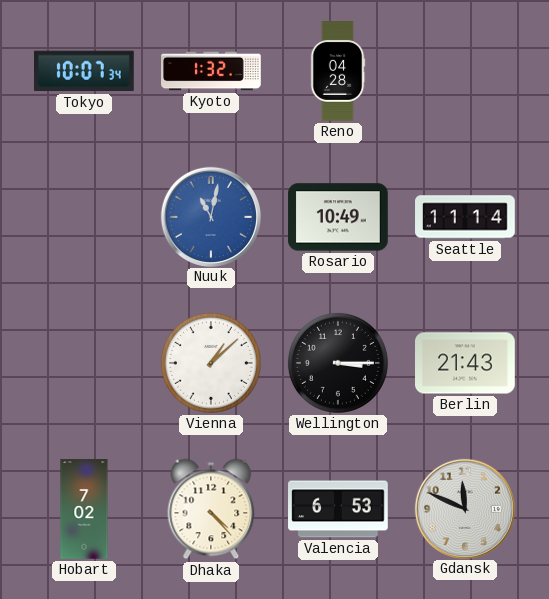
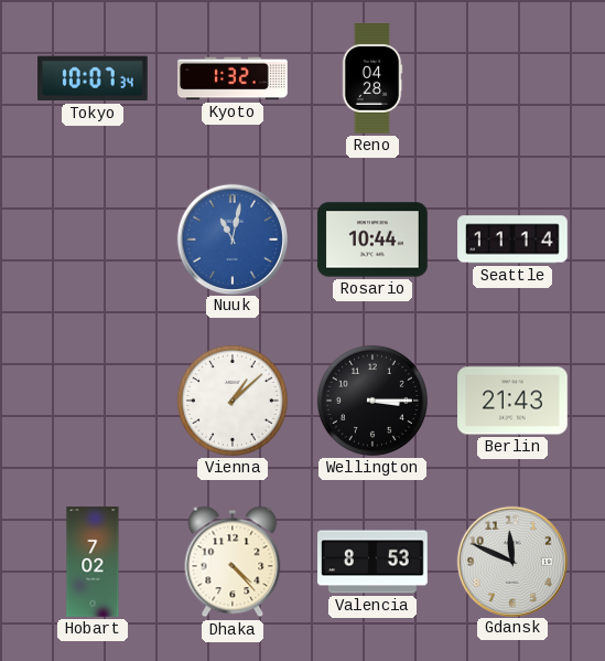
Rosario: 10:49 -> 10:44
Valencia: 6:53 -> 8:53
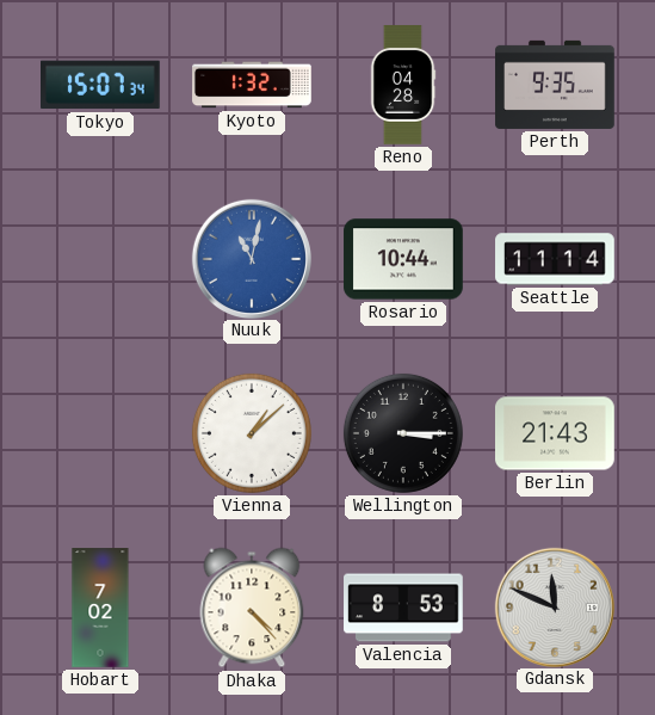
Tokyo: 10:07 -> 15:07
Perth: none -> 9:35
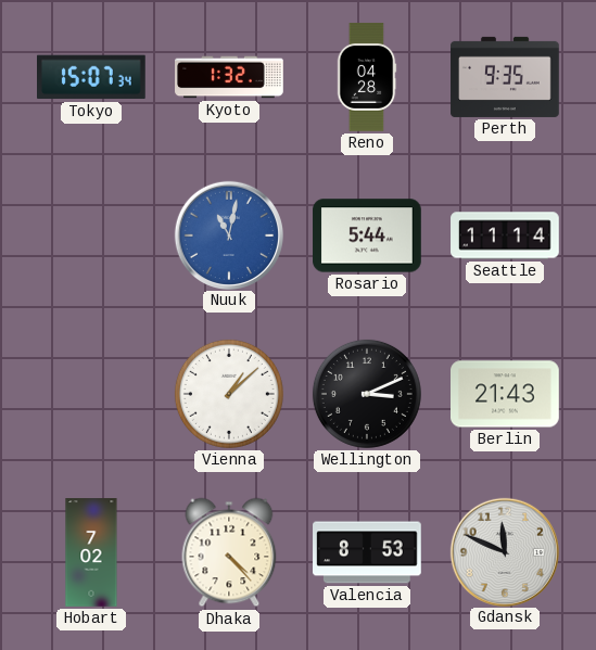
Rosario: 10:44 -> 5:44
Wellington: 3:15 -> 3:11
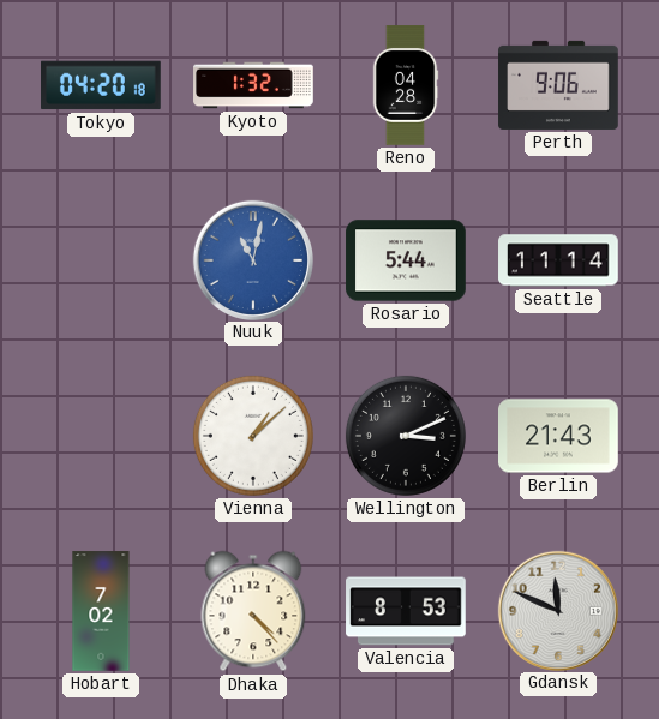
Tokyo: 15:07 -> 04:20
Perth: 9:35 -> 9:06
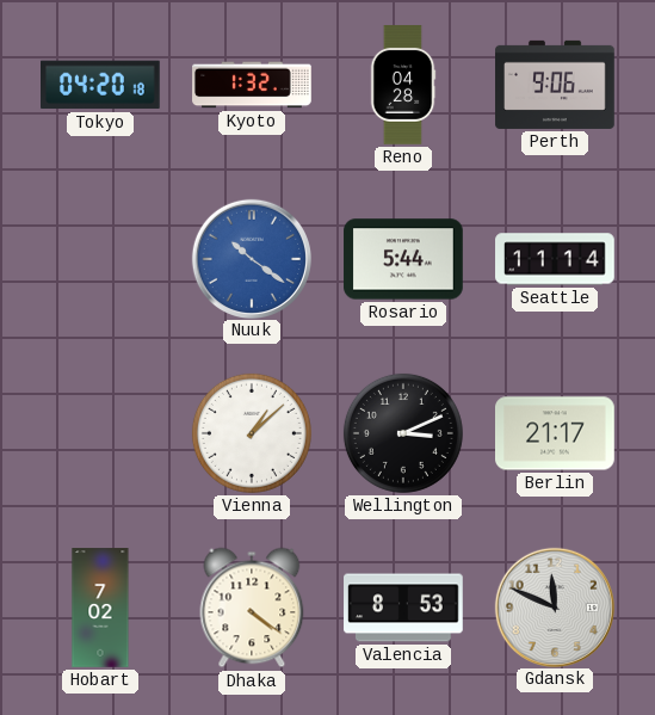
Nuuk: 11:02 -> 10:21
Berlin: 21:43 -> 21:17
Dhaka: 4:23 -> 4:21
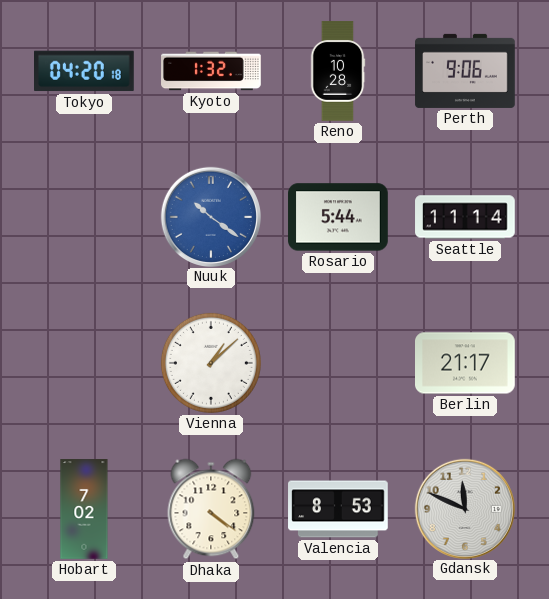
Reno: 04:28 -> 10:28
Wellington: 3:11 -> none
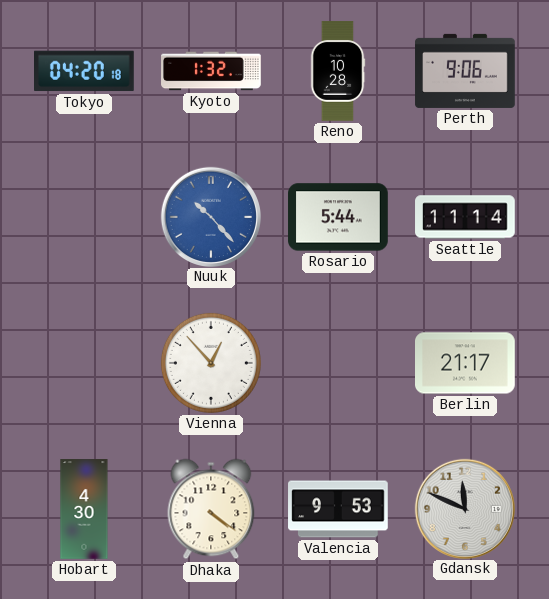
Nuuk: 10:21 -> 10:23
Vienna: 1:08 -> 12:53
Hobart: 7:02 -> 4:30
Valencia: 8:53 -> 9:53
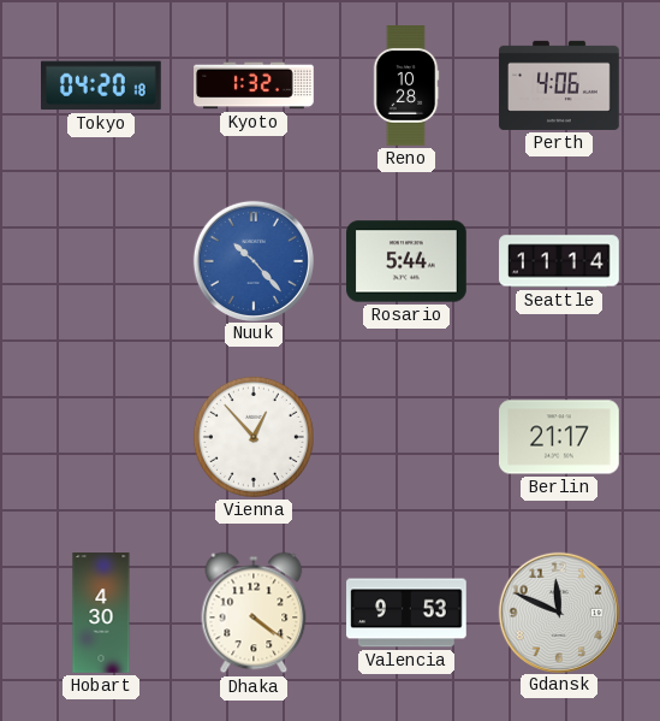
Perth: 9:06 -> 4:06
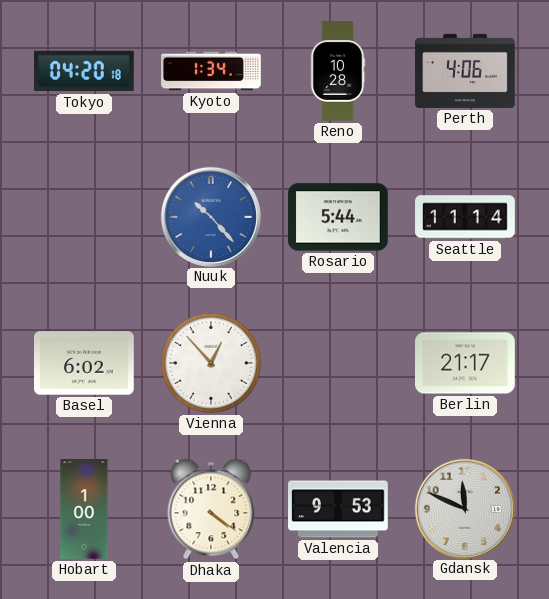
Kyoto: 1:32 -> 1:34
Basel: none -> 6:02
Hobart: 4:30 -> 1:00
